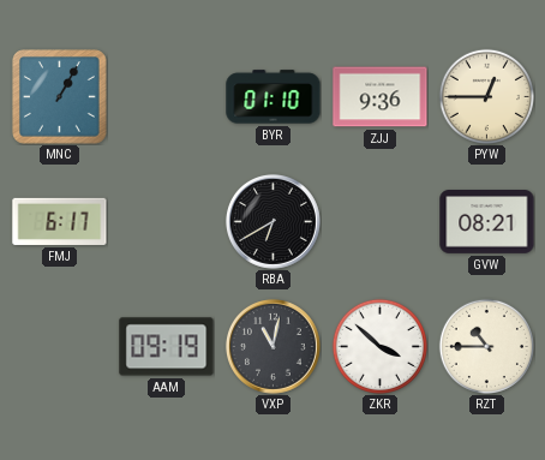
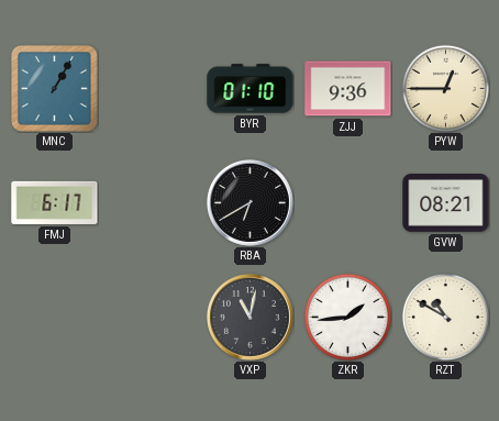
AAM: 09:19 -> none
ZKR: 3:52 -> 1:44
RZT: 10:45 -> 10:50
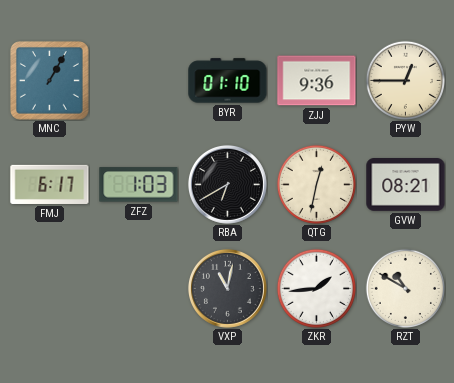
ZFZ: none -> 1:03
QTG: none -> 12:32
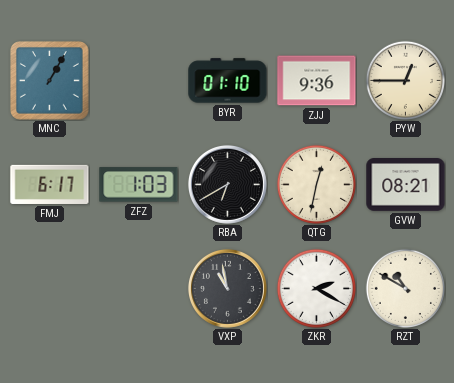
VXP: 11:02 -> 10:58
ZKR: 1:44 -> 2:20
